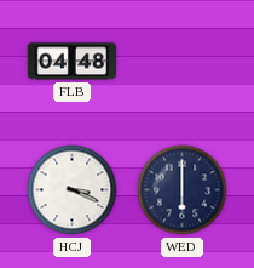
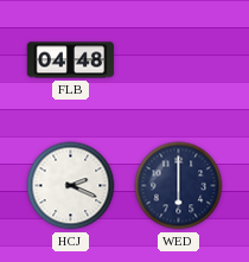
HCJ: 3:19 -> 2:19
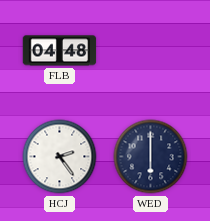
HCJ: 2:19 -> 2:24
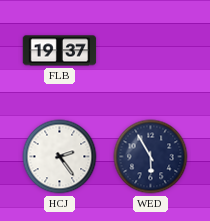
FLB: 04:48 -> 19:37
WED: 6:00 -> 5:55
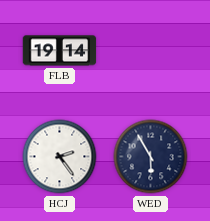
FLB: 19:37 -> 19:14
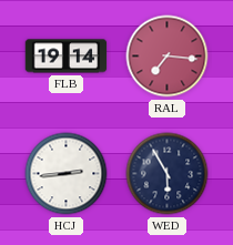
RAL: none -> 7:16
HCJ: 2:24 -> 2:44
